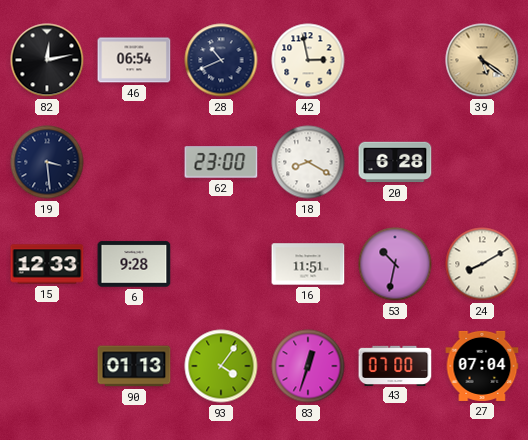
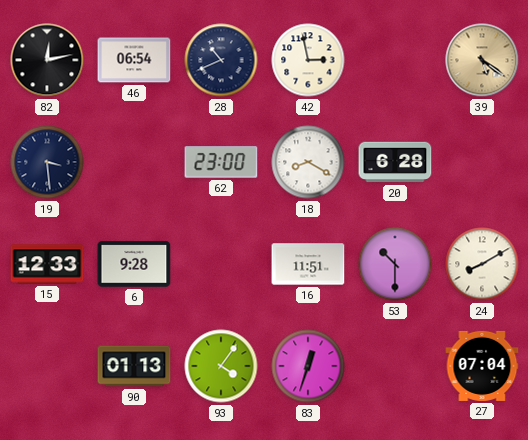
53: 10:32 -> 10:30
43: 07:00 -> none
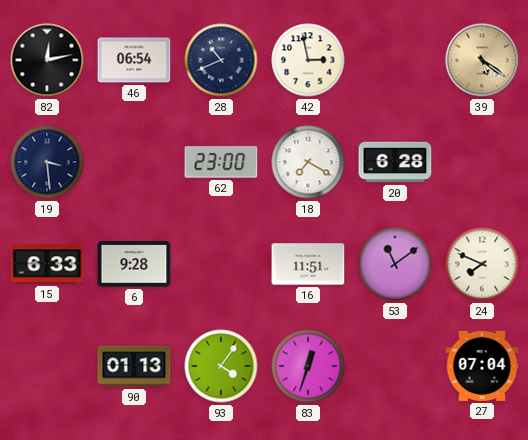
18: 8:20 -> 7:20
15: 12:33 -> 6:33
53: 10:30 -> 11:09
24: 8:10 -> 7:49
